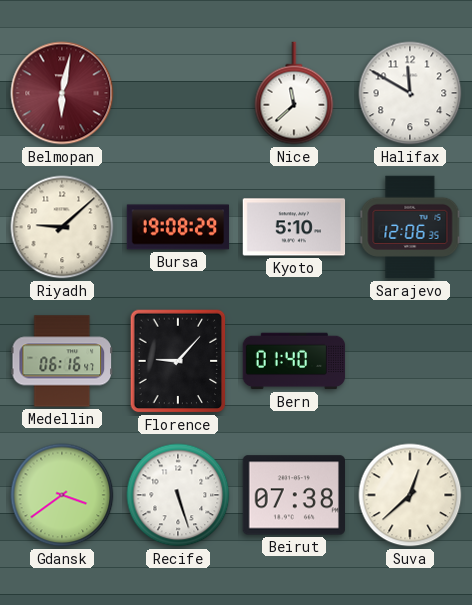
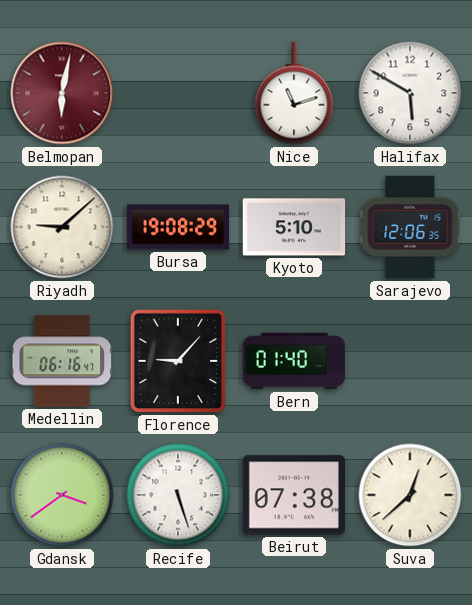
Nice: 11:38 -> 11:12
Halifax: 11:50 -> 5:50
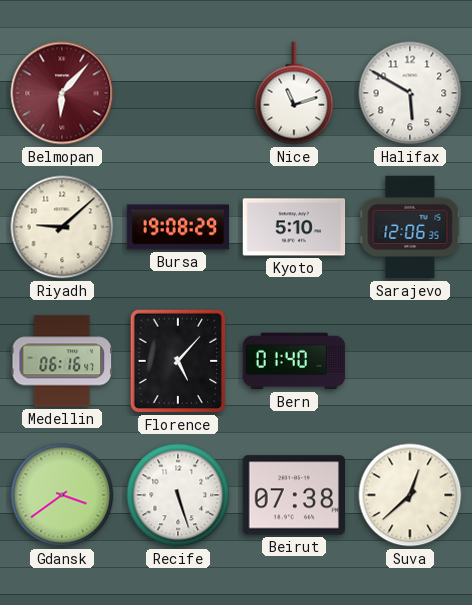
Belmopan: 6:02 -> 6:07
Florence: 9:07 -> 5:07
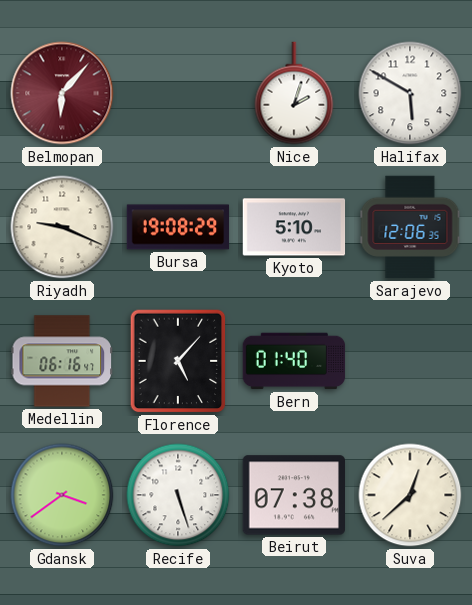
Nice: 11:12 -> 2:03
Riyadh: 9:08 -> 9:19
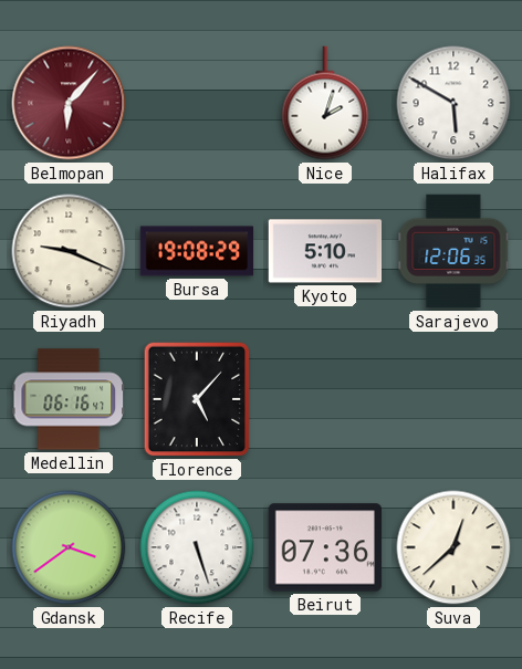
Bern: 01:40 -> none
Beirut: 07:38 -> 07:36
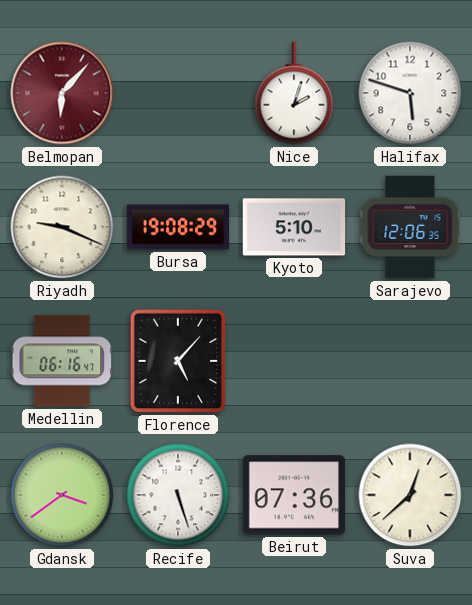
Halifax: 5:50 -> 5:48
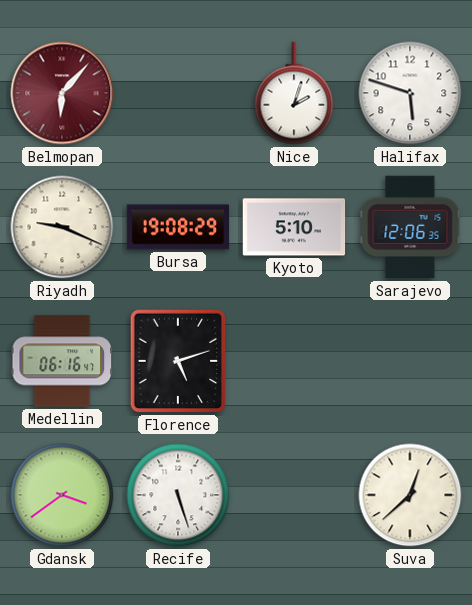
Florence: 5:07 -> 5:12
Beirut: 07:36 -> none
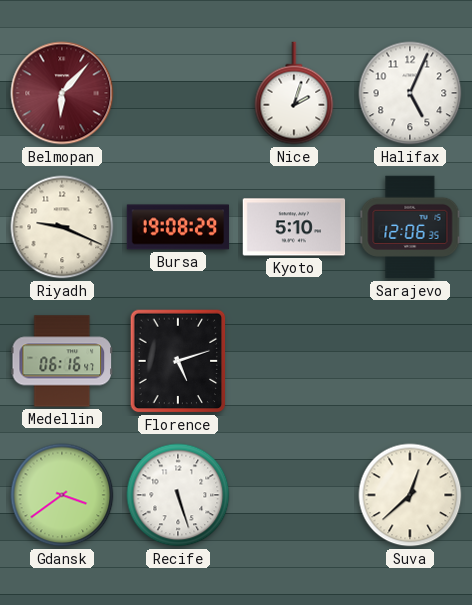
Halifax: 5:48 -> 5:04
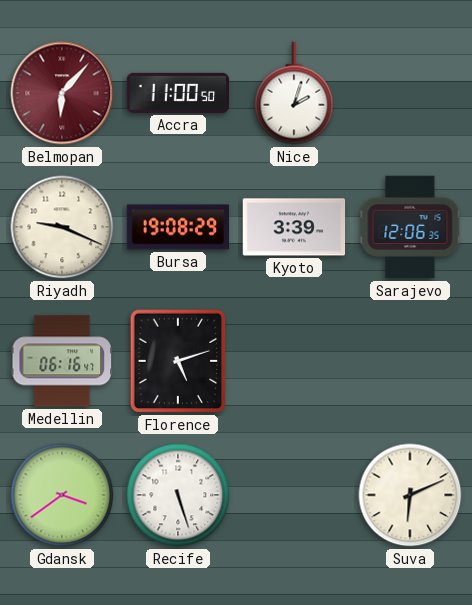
Accra: none -> 11:00
Halifax: 5:04 -> none
Kyoto: 5:10 -> 3:39
Suva: 12:38 -> 6:11
